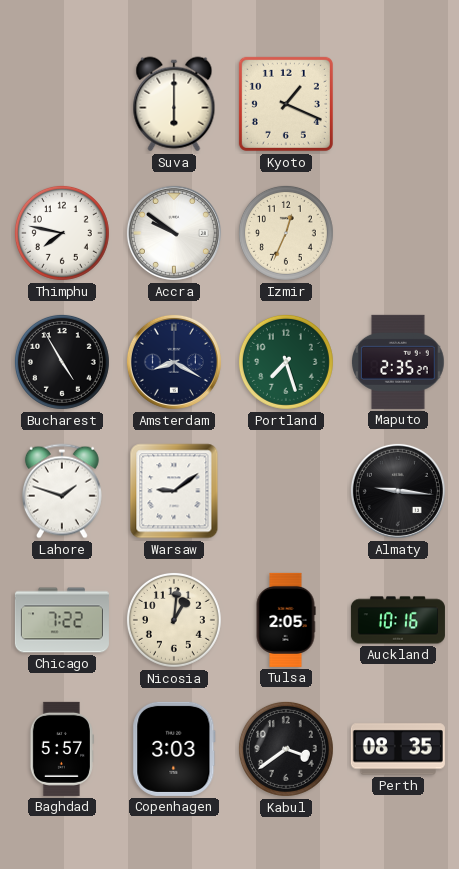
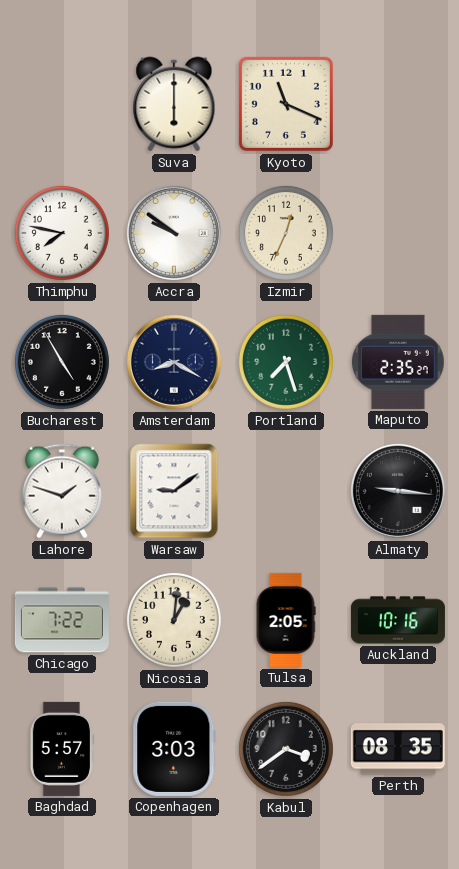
Kyoto: 1:19 -> 11:19
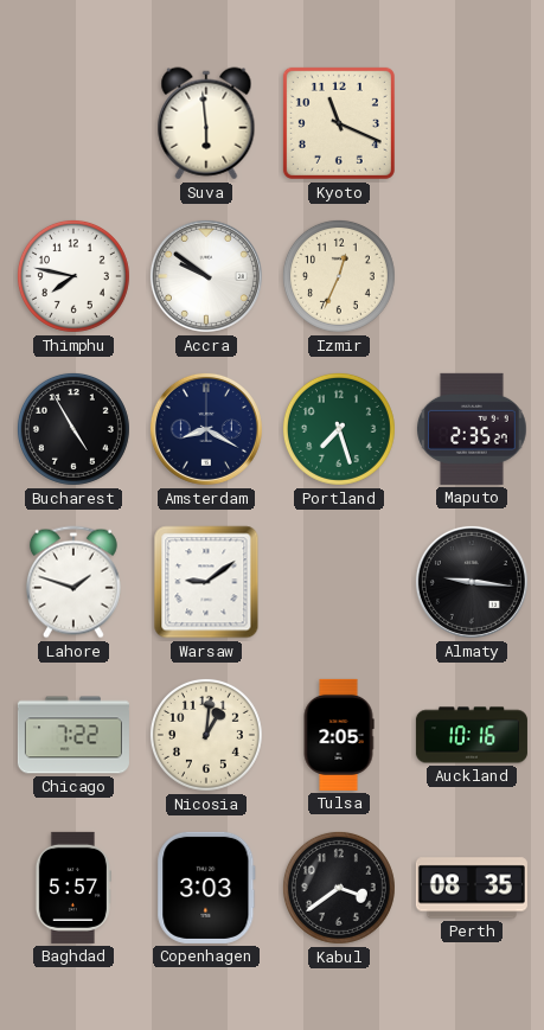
Suva: 6:00 -> 5:59
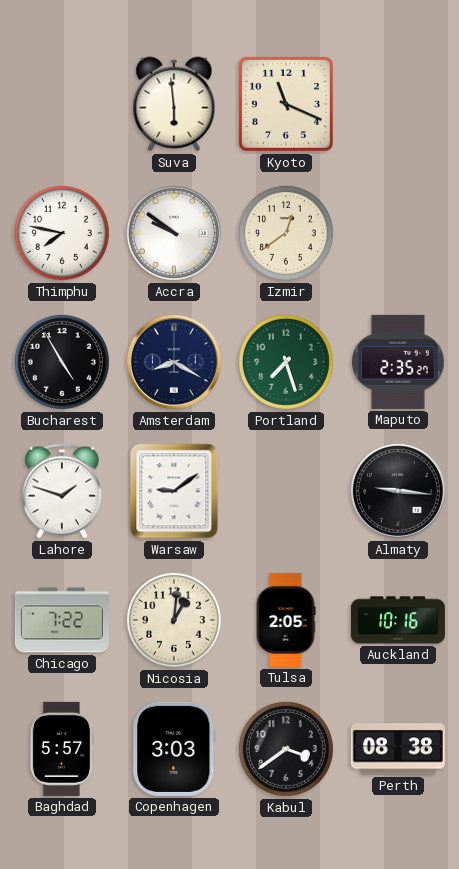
Izmir: 12:34 -> 12:39
Perth: 08:35 -> 08:38
